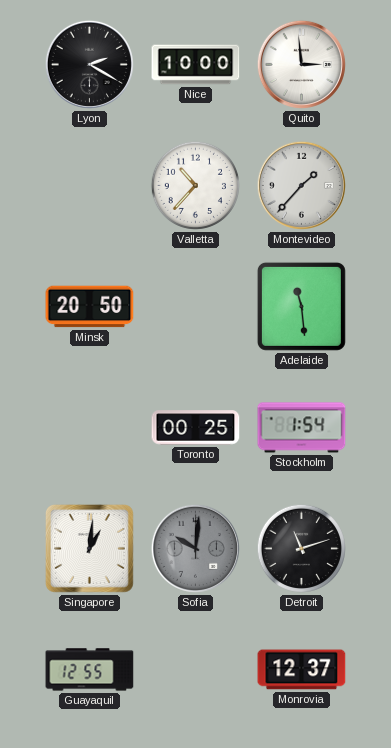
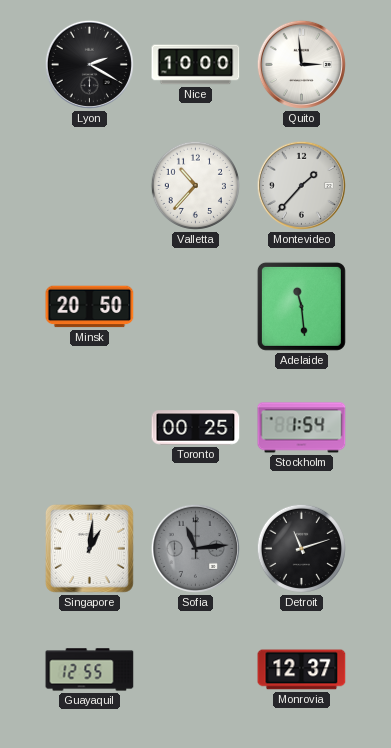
Sofia: 10:01 -> 11:14
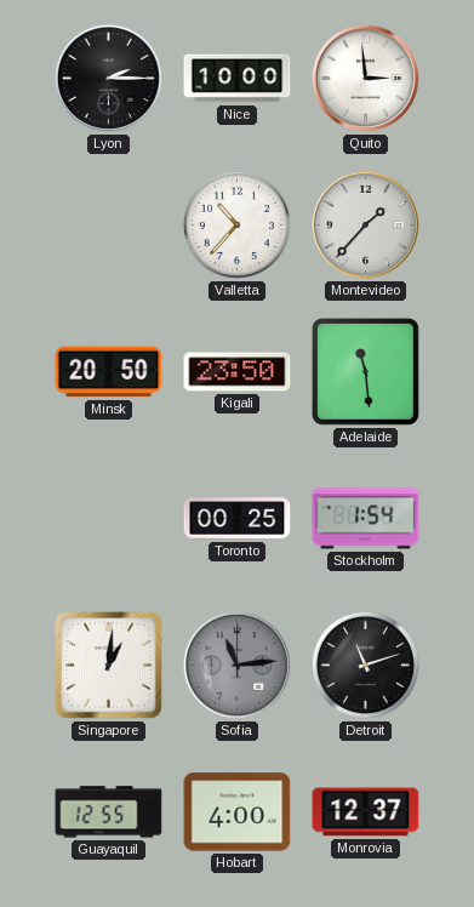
Lyon: 2:20 -> 2:15
Kigali: none -> 23:50
Hobart: none -> 4:00
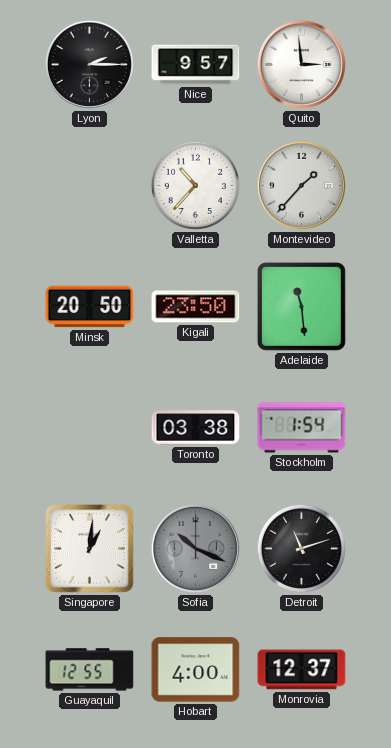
Nice: 10:00 -> 9:57
Toronto: 00:25 -> 03:38
Sofia: 11:14 -> 10:19
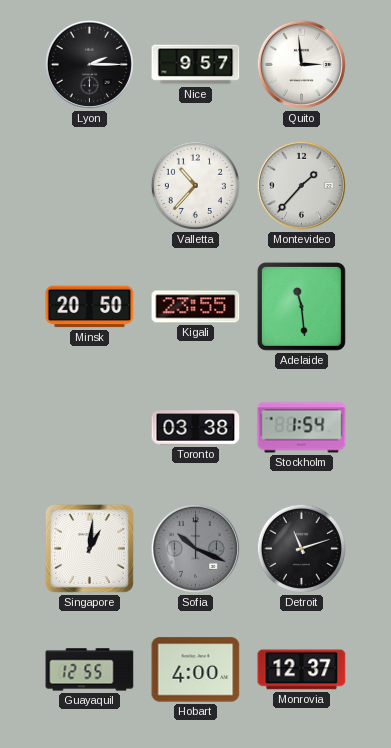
Kigali: 23:50 -> 23:55
